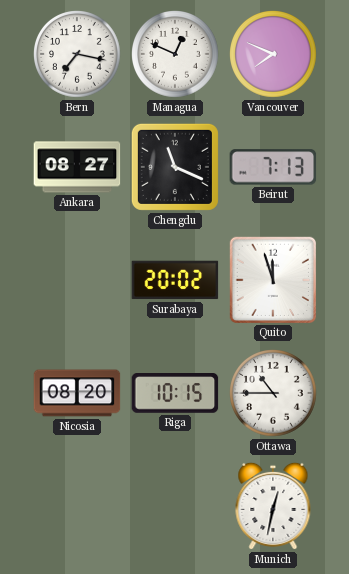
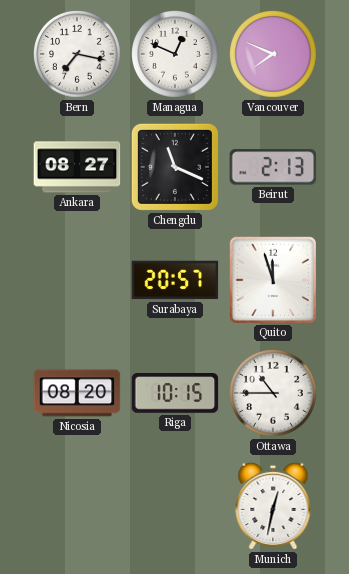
Beirut: 7:13 -> 2:13
Surabaya: 20:02 -> 20:57
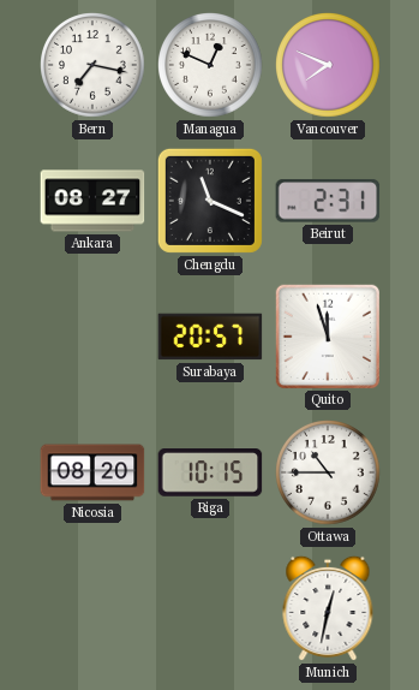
Beirut: 2:13 -> 2:31
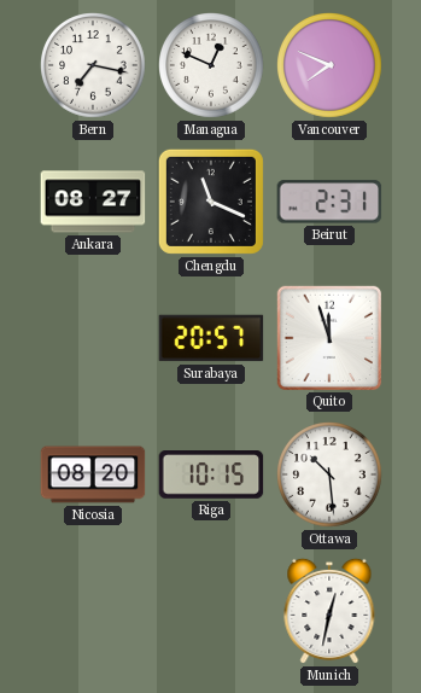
Ottawa: 10:45 -> 10:29
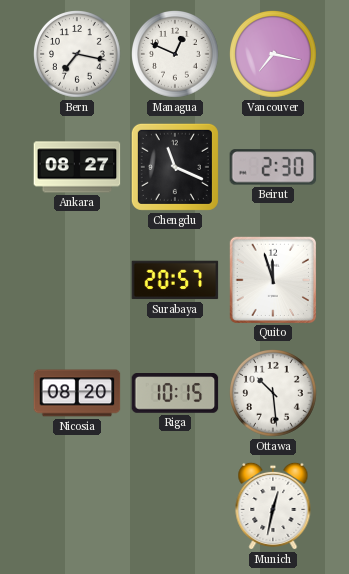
Vancouver: 7:49 -> 7:17
Beirut: 2:31 -> 2:30
